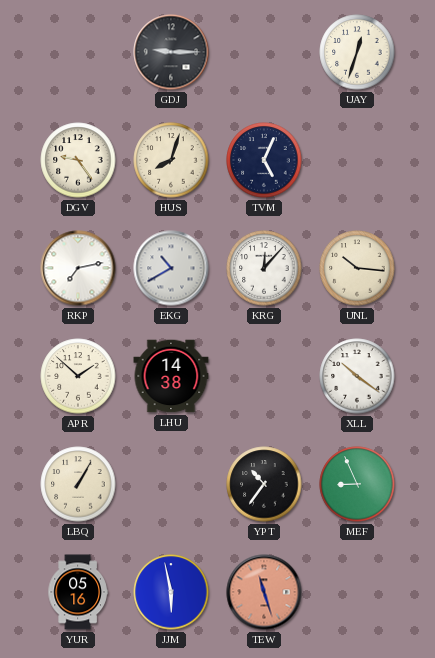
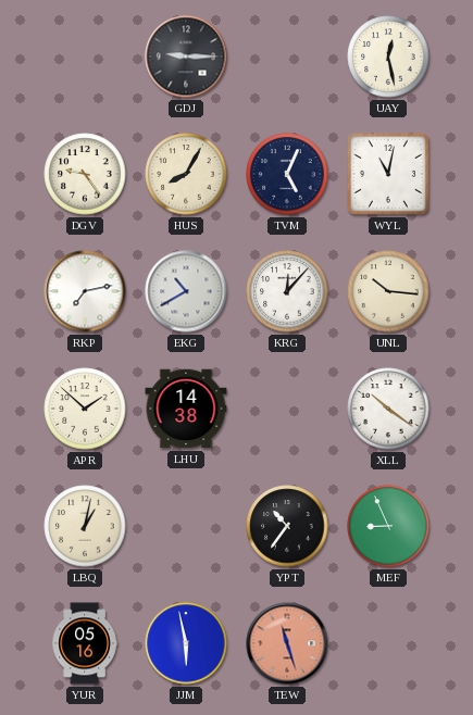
UAY: 12:33 -> 12:28
HUS: 8:03 -> 8:05
WYL: none -> 11:02
LBQ: 1:05 -> 1:02
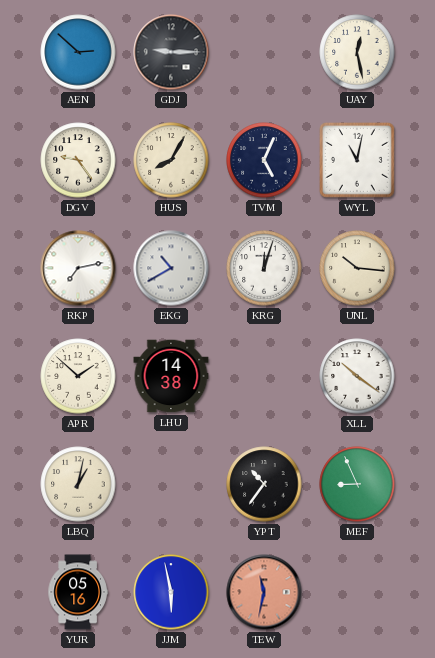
AEN: none -> 2:52
KRG: 12:07 -> 12:03
TEW: 11:27 -> 11:32
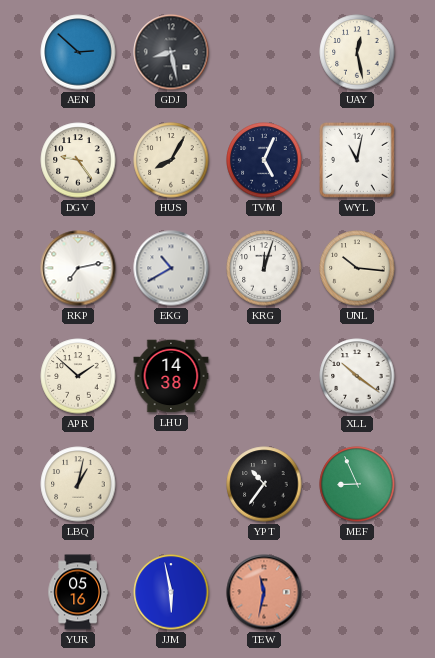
GDJ: 9:15 -> 8:28
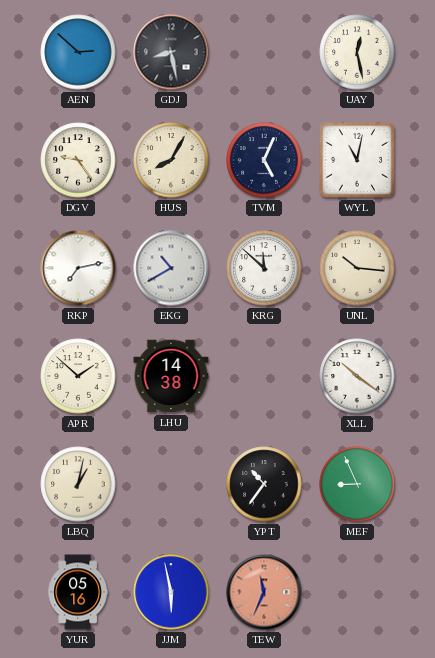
KRG: 12:03 -> 11:52
TEW: 11:32 -> 11:34
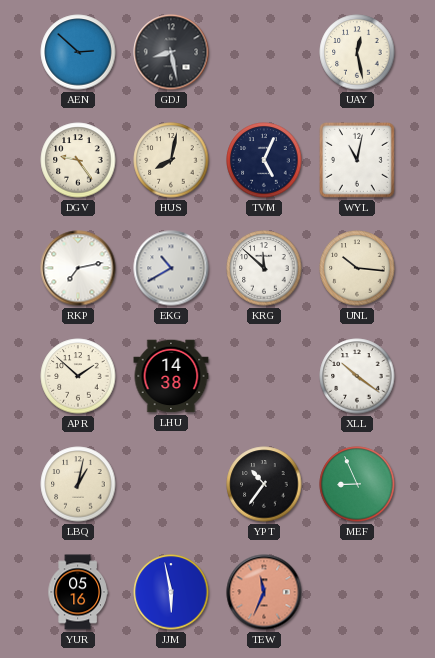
HUS: 8:05 -> 8:02
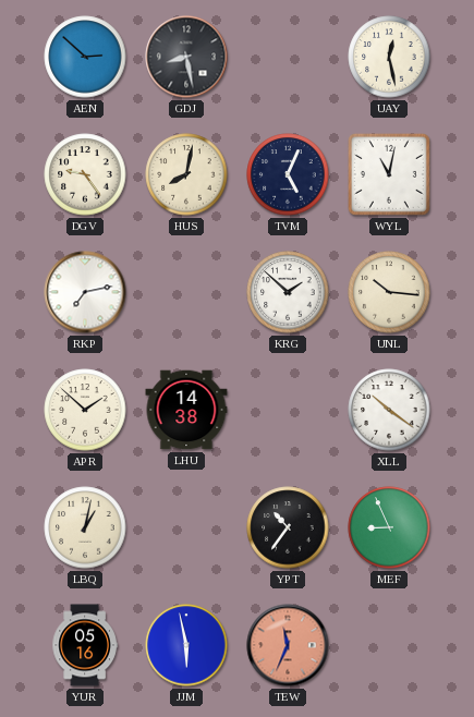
EKG: 10:40 -> none
KRG: 11:52 -> 1:52
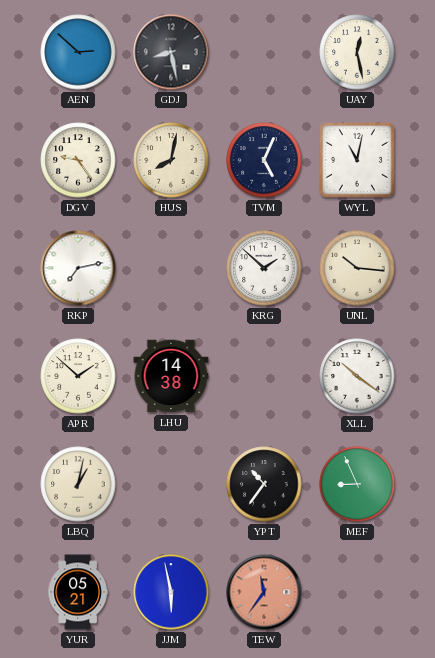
YUR: 05:16 -> 05:21
TEW: 11:34 -> 11:36
